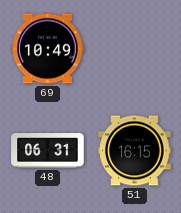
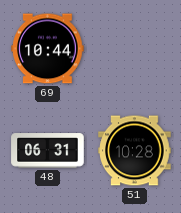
69: 10:49 -> 10:44
51: 16:15 -> 10:28
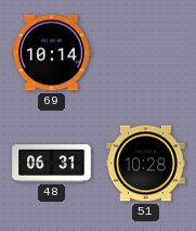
69: 10:44 -> 10:14
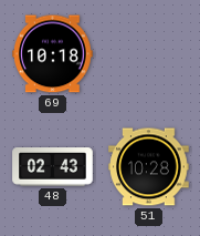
69: 10:14 -> 10:18
48: 06:31 -> 02:43
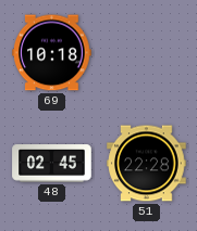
48: 02:43 -> 02:45
51: 10:28 -> 22:28
